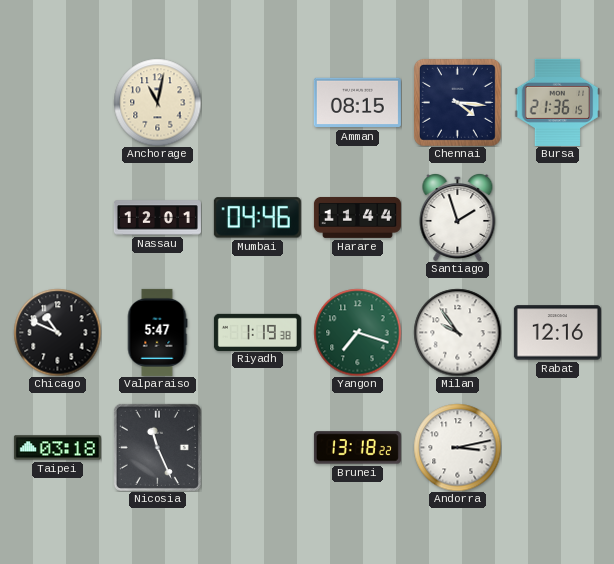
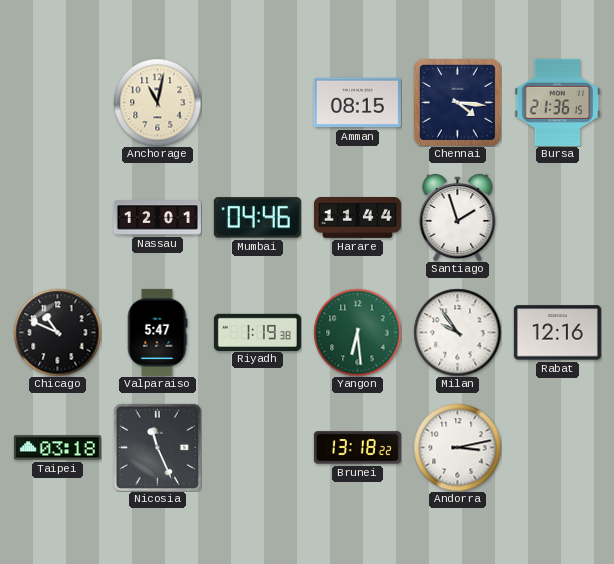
Yangon: 7:18 -> 6:29
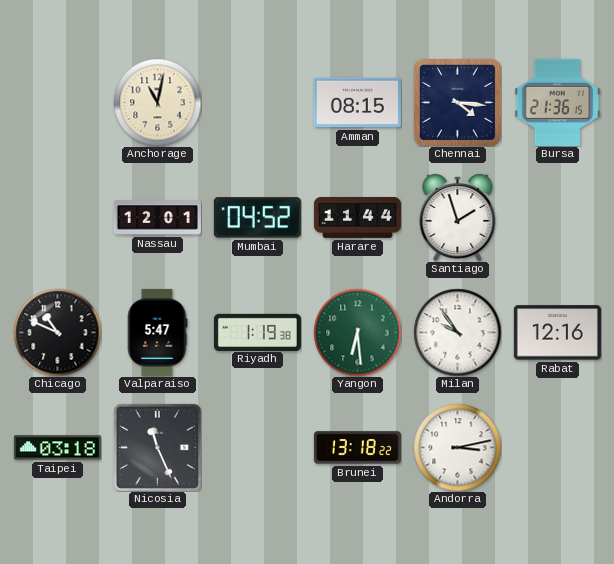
Mumbai: 04:46 -> 04:52
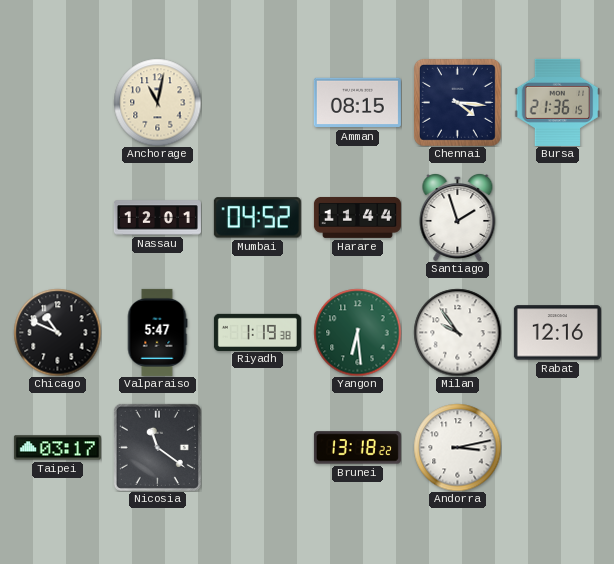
Taipei: 03:18 -> 03:17
Nicosia: 11:26 -> 11:21
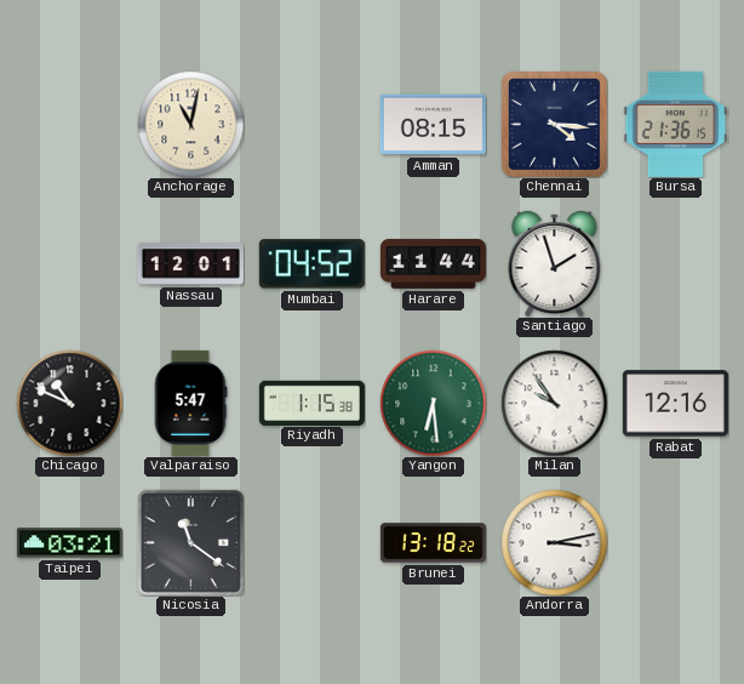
Riyadh: 1:19 -> 1:15
Taipei: 03:17 -> 03:21
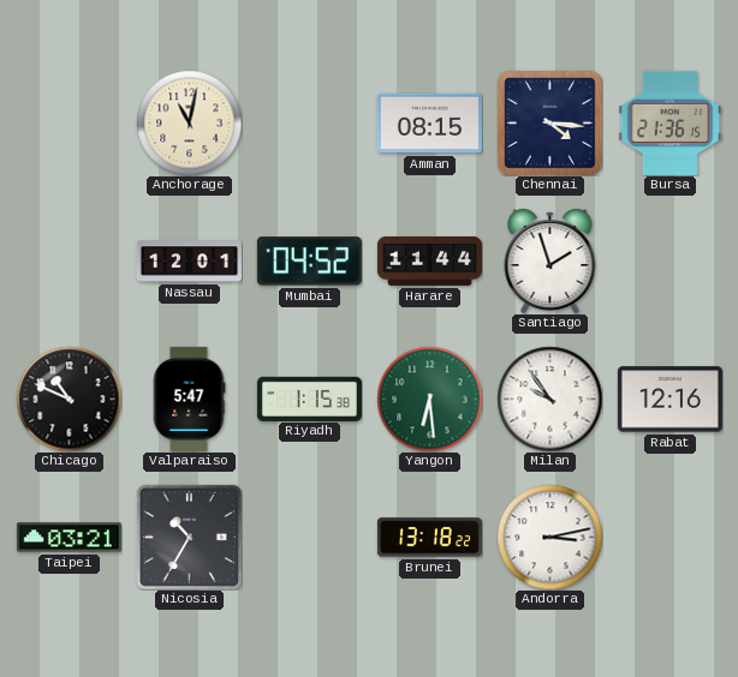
Nicosia: 11:21 -> 10:35
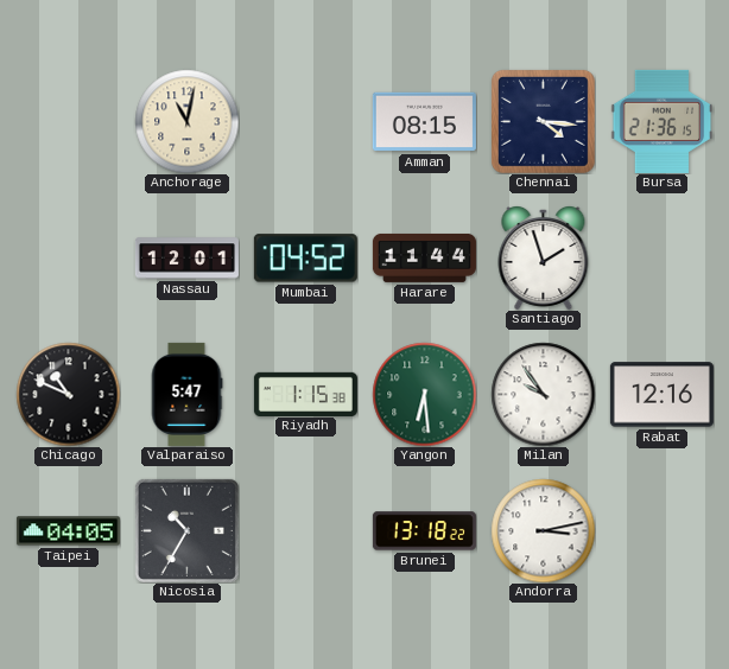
Taipei: 03:21 -> 04:05
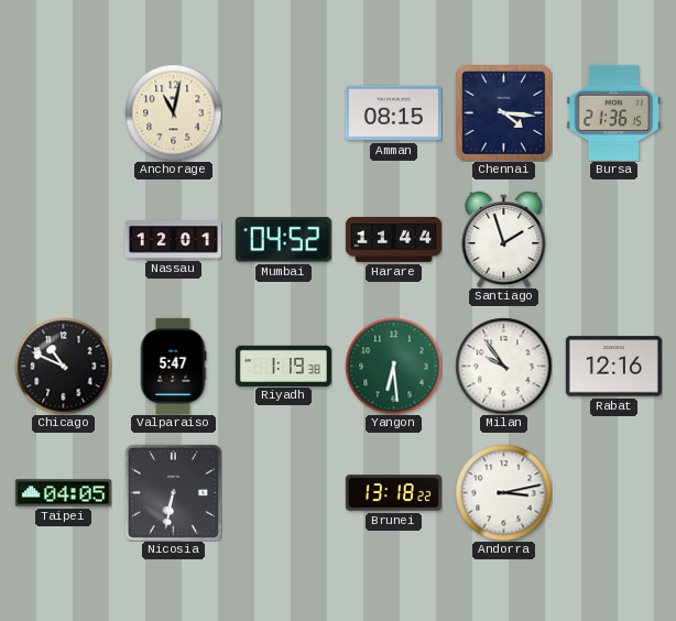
Riyadh: 1:15 -> 1:19
Nicosia: 10:35 -> 6:32
